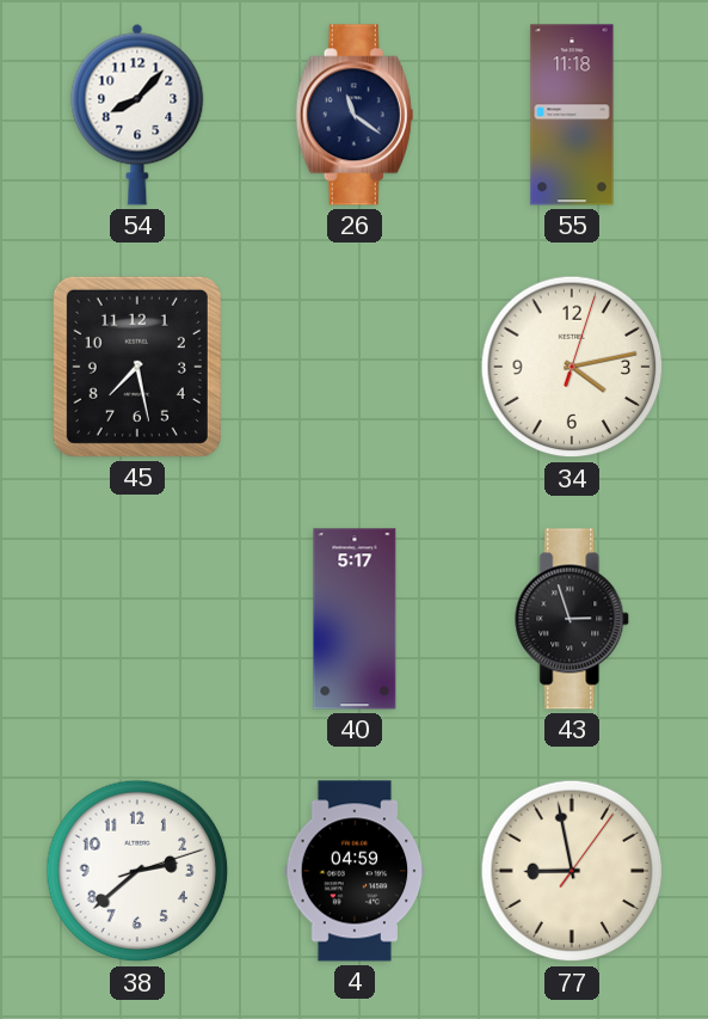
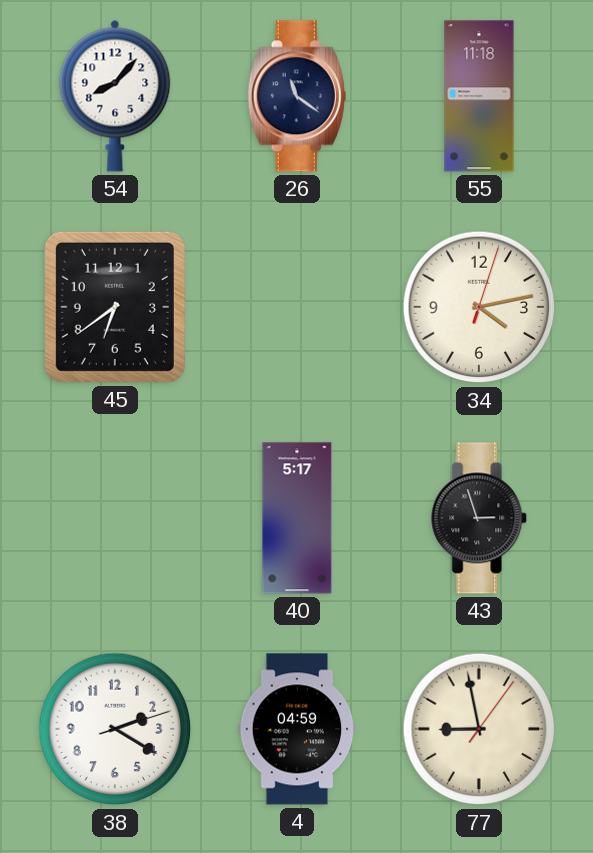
45: 7:28 -> 6:39
38: 2:38 -> 2:20
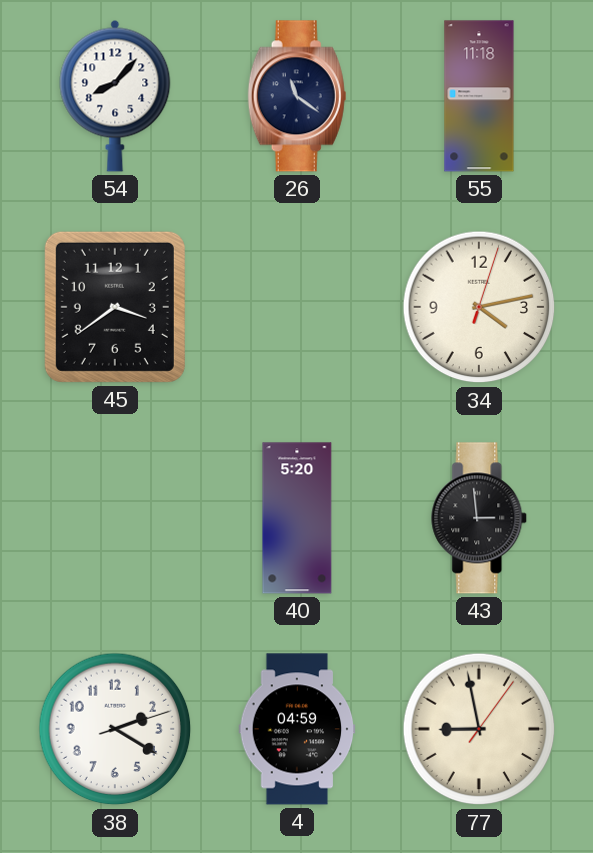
45: 6:39 -> 3:39
40: 5:17 -> 5:20
43: 2:57 -> 2:59
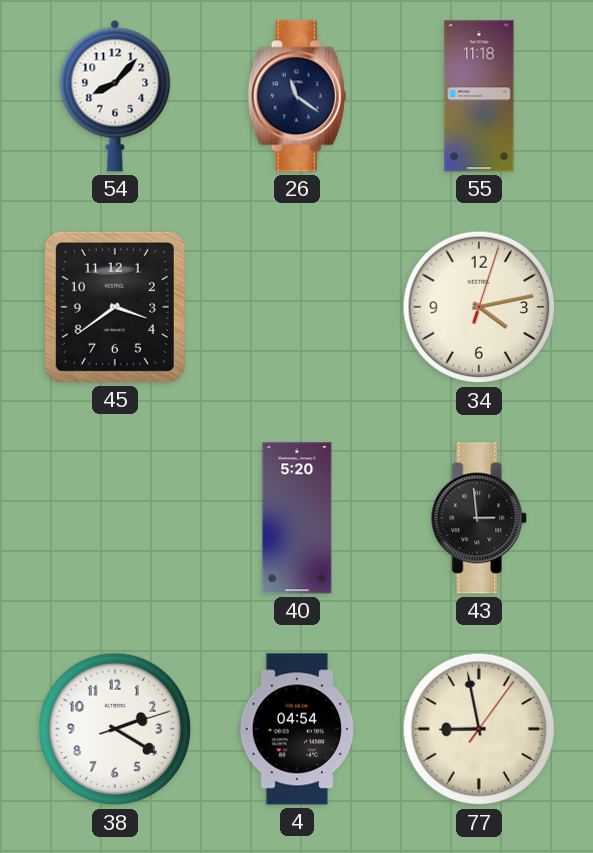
4: 04:59 -> 04:54
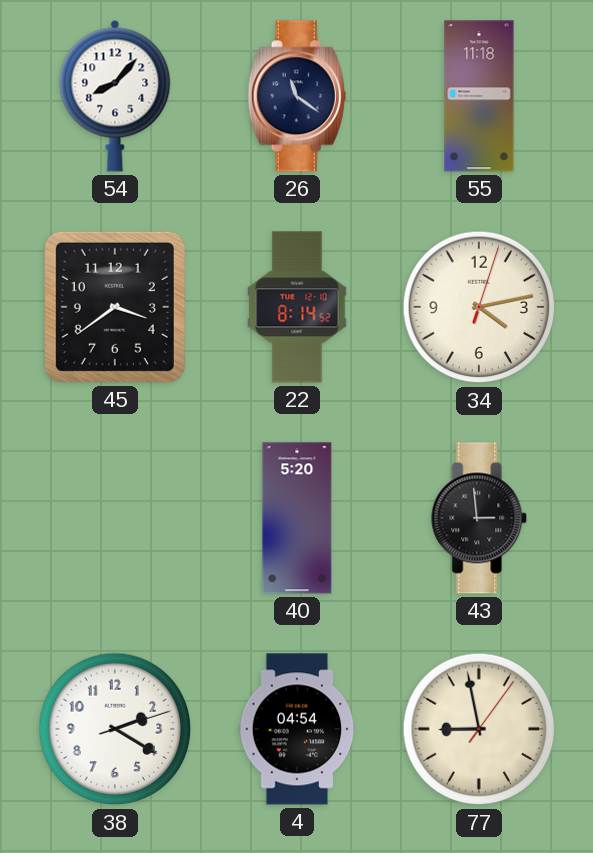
22: none -> 8:14
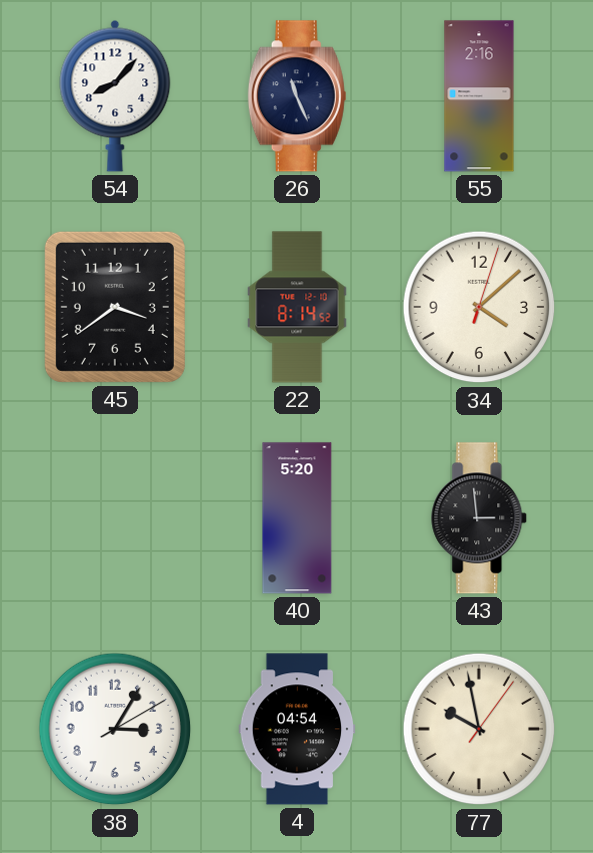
26: 11:21 -> 11:26
55: 11:18 -> 2:16
34: 4:13 -> 4:08
38: 2:20 -> 3:05
77: 8:58 -> 9:58
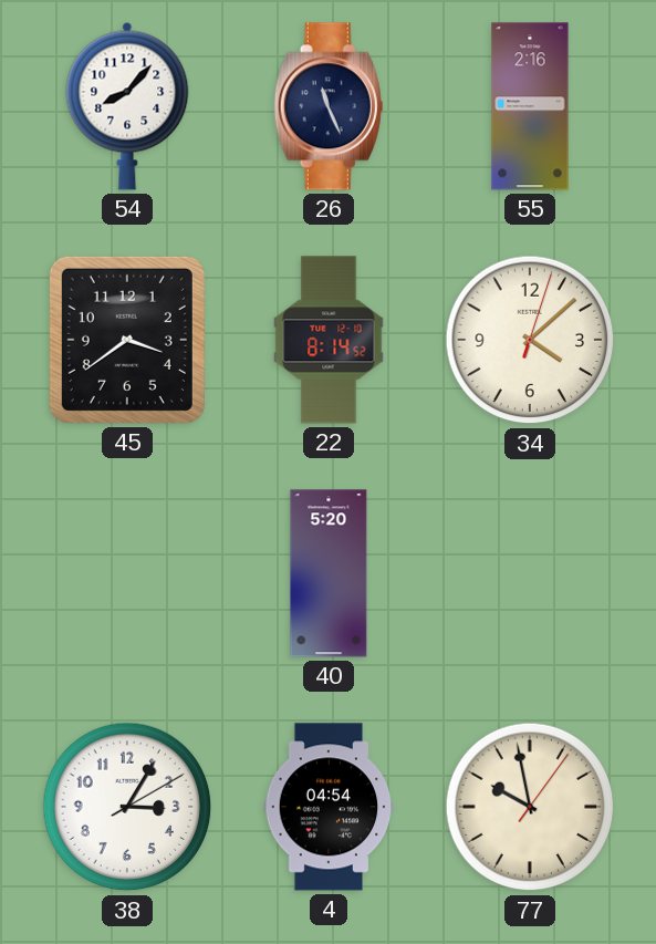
43: 2:59 -> none
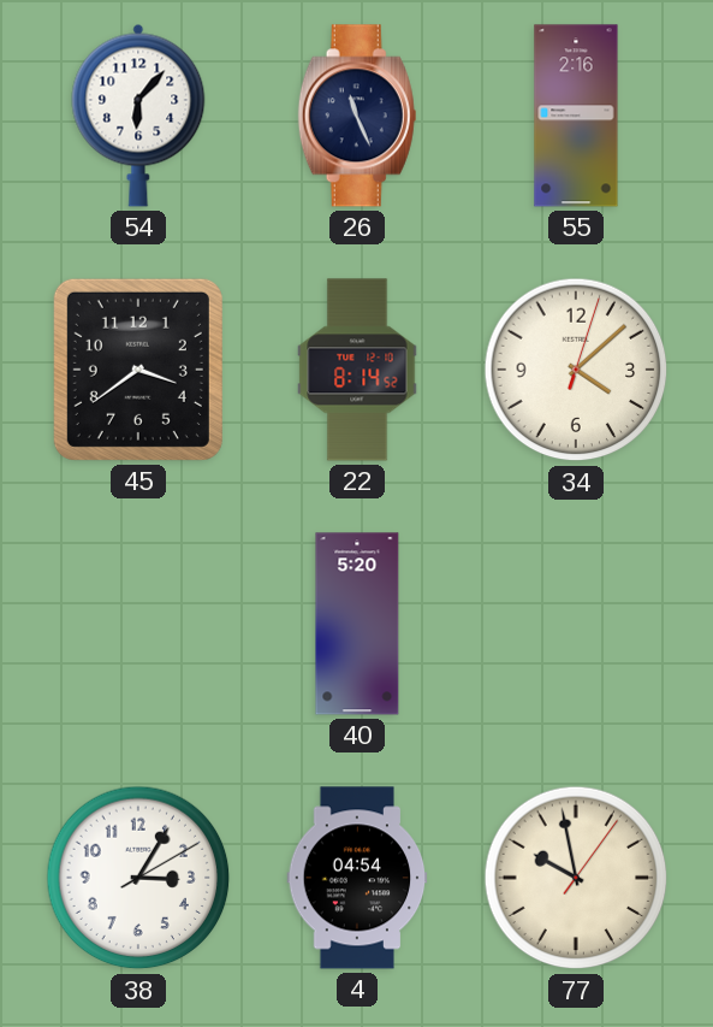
54: 8:07 -> 6:07
